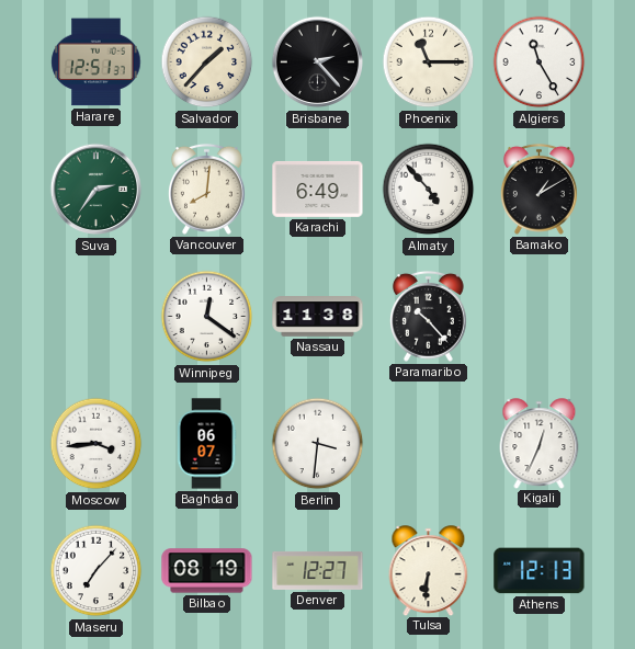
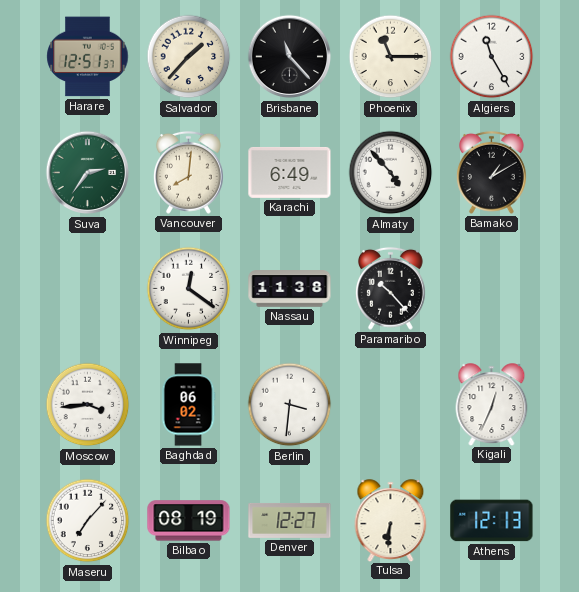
Brisbane: 2:23 -> 11:23
Baghdad: 06:07 -> 06:02
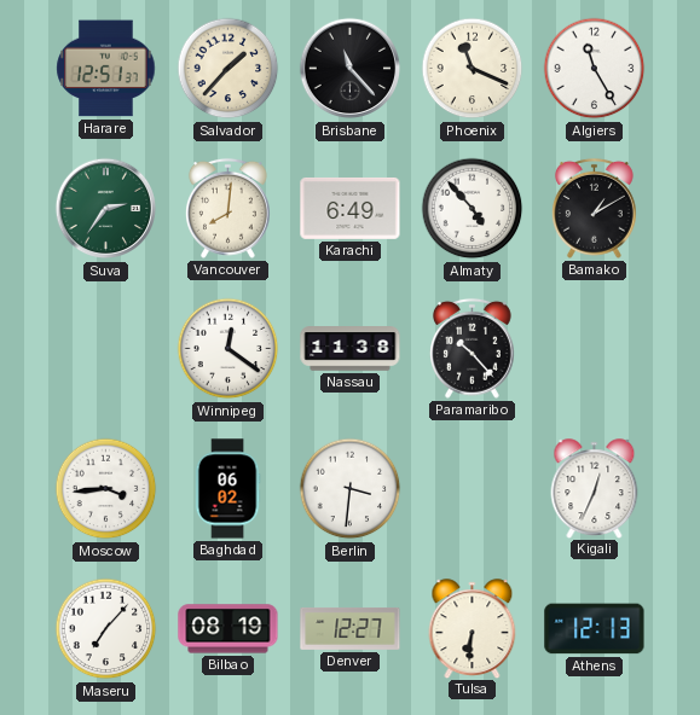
Phoenix: 11:15 -> 11:19
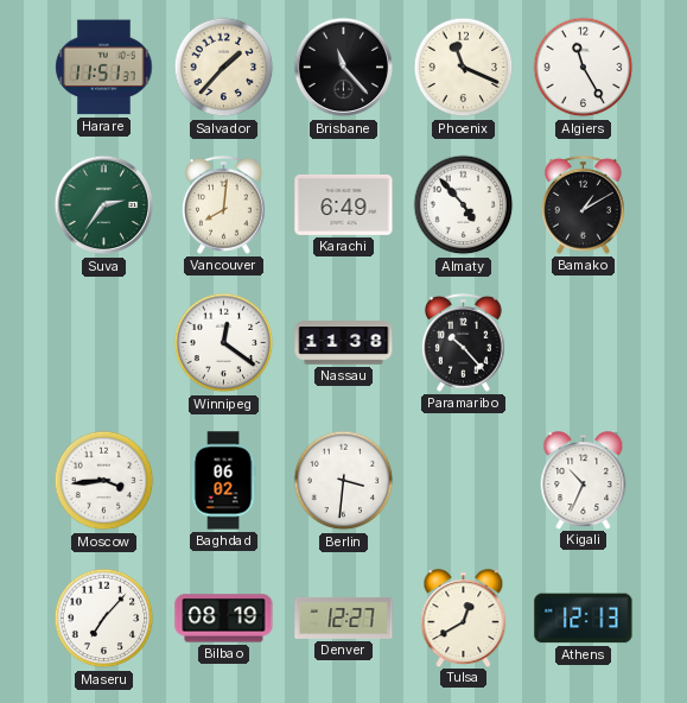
Harare: 12:51 -> 11:51
Kigali: 12:34 -> 10:34
Tulsa: 6:31 -> 12:40
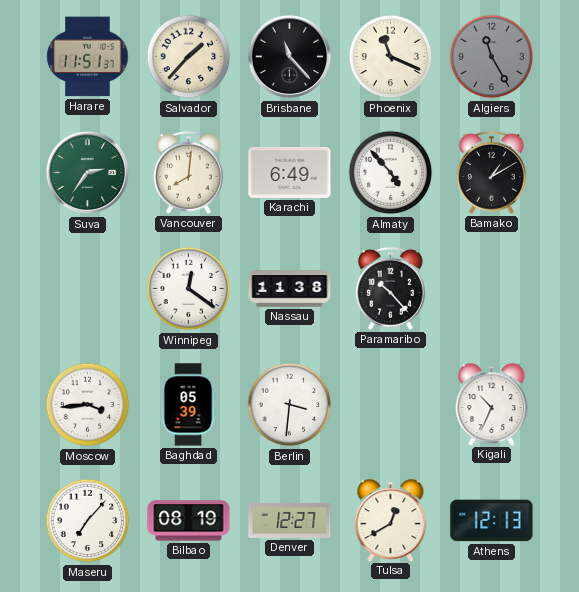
Algiers dial: white -> grey
Baghdad: 06:02 -> 05:39
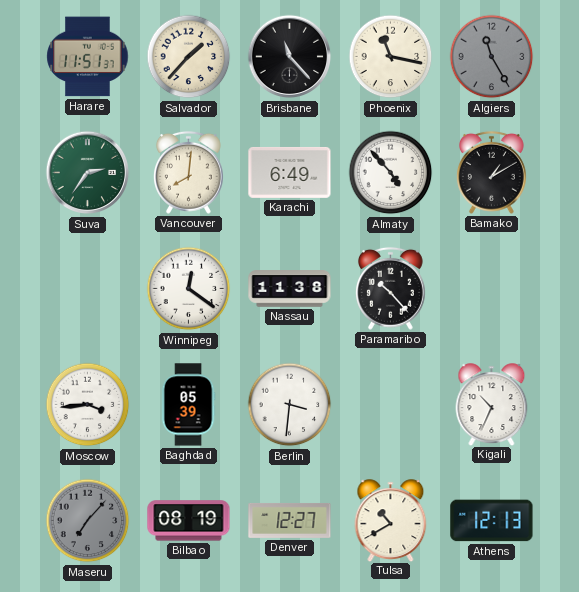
Phoenix: 11:19 -> 11:17
Maseru dial: white -> grey
Tulsa: 12:40 -> 10:40
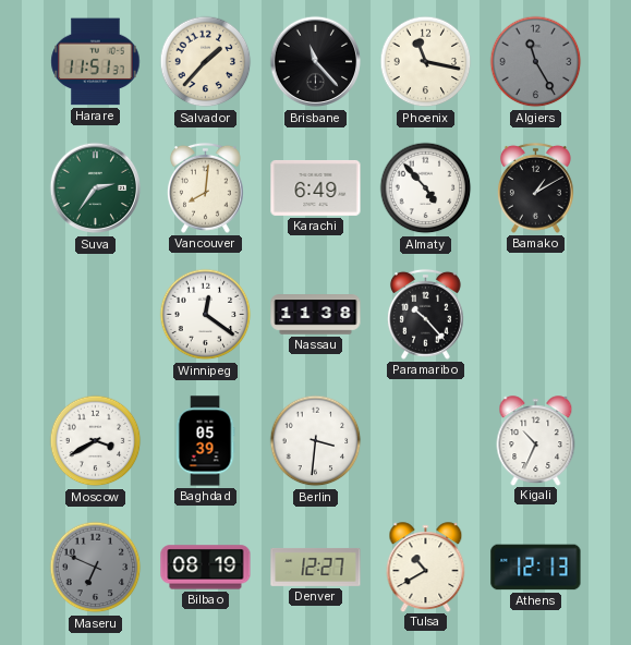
Moscow: 3:44 -> 3:40
Maseru: 7:07 -> 6:49
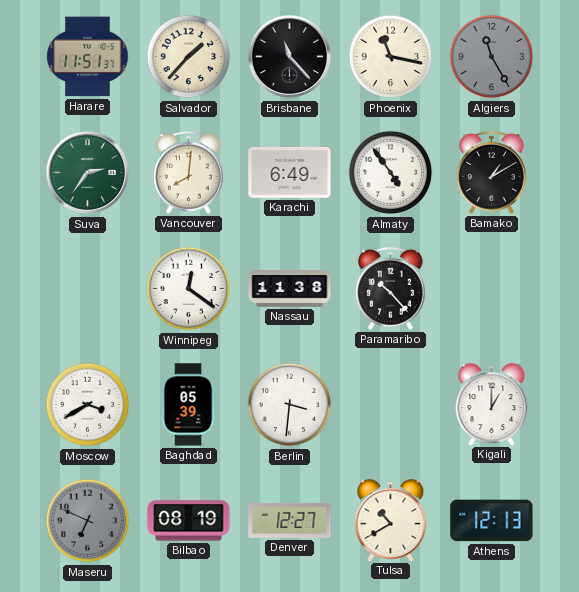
Almaty: 4:53 -> 4:54
Kigali: 10:34 -> 1:00
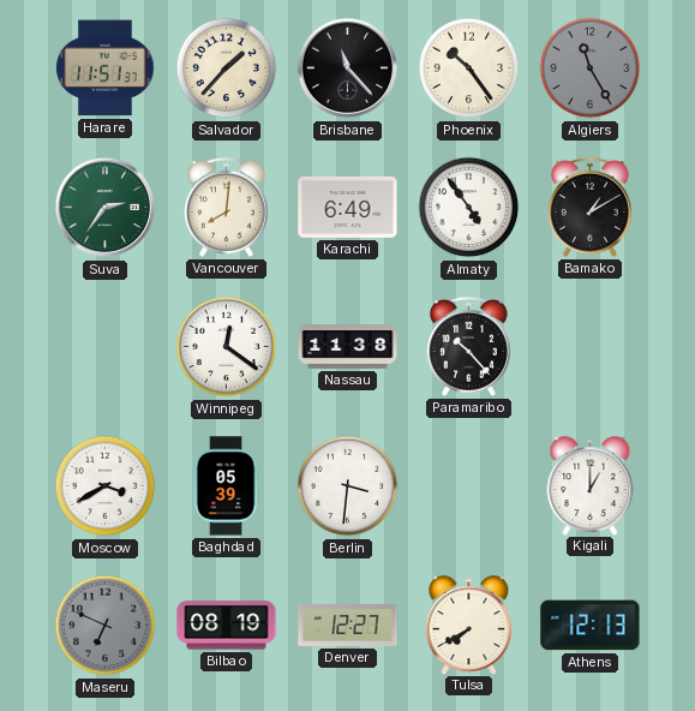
Phoenix: 11:17 -> 10:24
Tulsa: 10:40 -> 7:40
